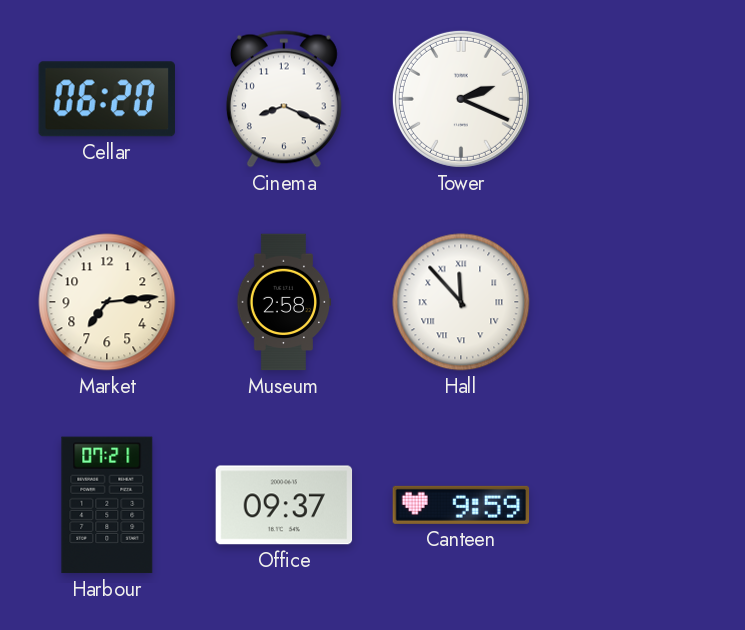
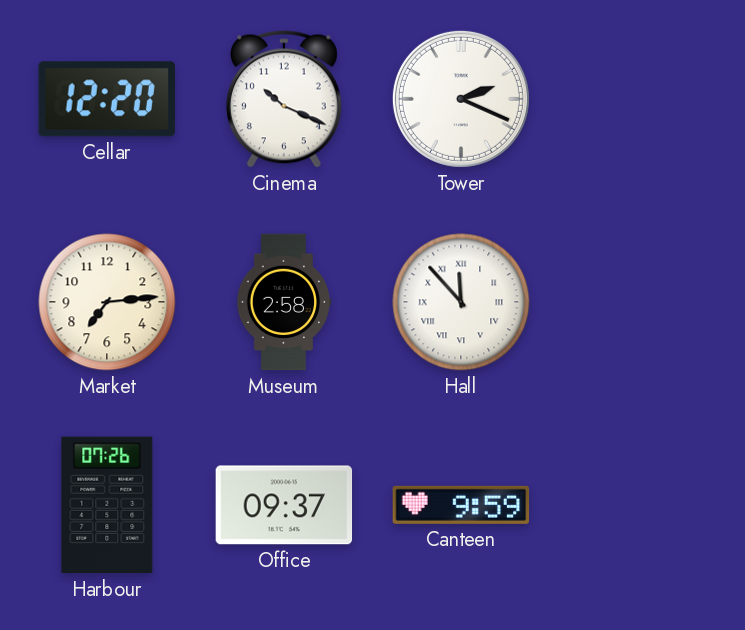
Cellar: 06:20 -> 12:20
Cinema: 8:19 -> 10:19
Harbour: 07:21 -> 07:26
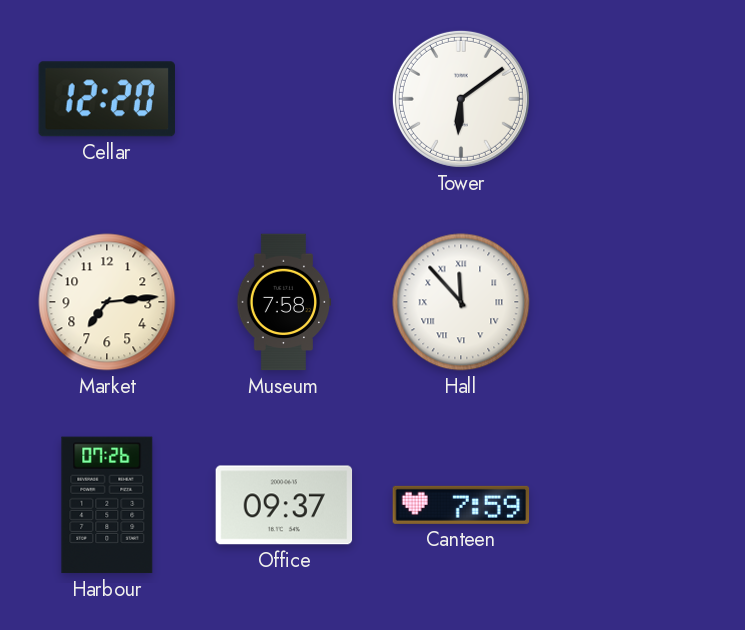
Cinema: 10:19 -> none
Tower: 2:19 -> 6:09
Museum: 2:58 -> 7:58
Canteen: 9:59 -> 7:59
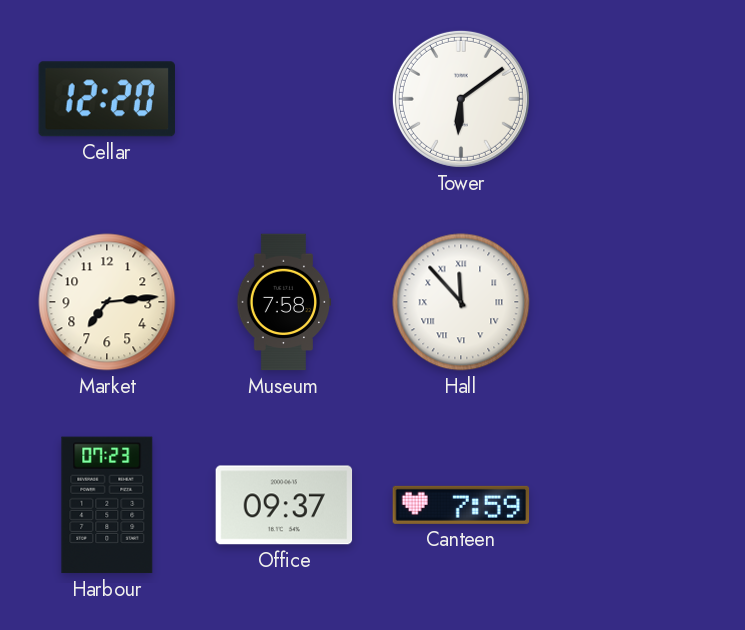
Harbour: 07:26 -> 07:23
